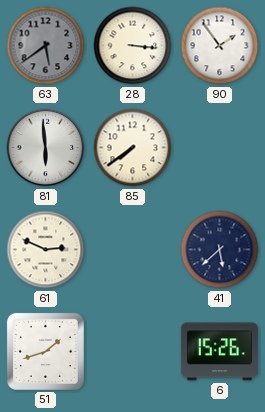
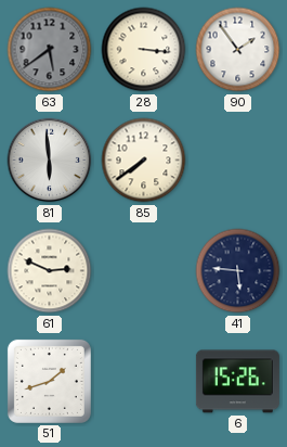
41: 5:38 -> 5:46
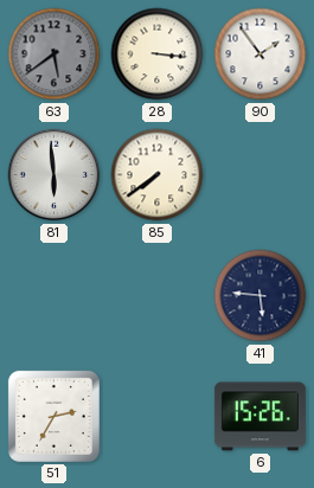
61: 2:49 -> none
51: 1:42 -> 2:35
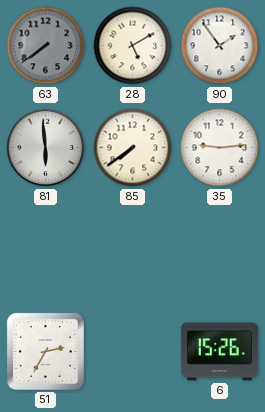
63: 5:39 -> 7:39
28: 3:16 -> 5:10
35: none -> 9:14
41: 5:46 -> none
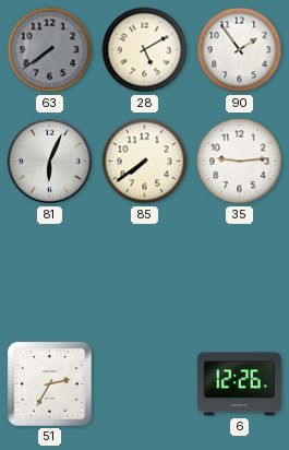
81: 5:59 -> 6:04
6: 15:26 -> 12:26
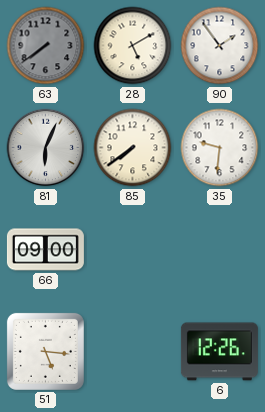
35: 9:14 -> 9:31
66: none -> 09:00
51: 2:35 -> 5:16
